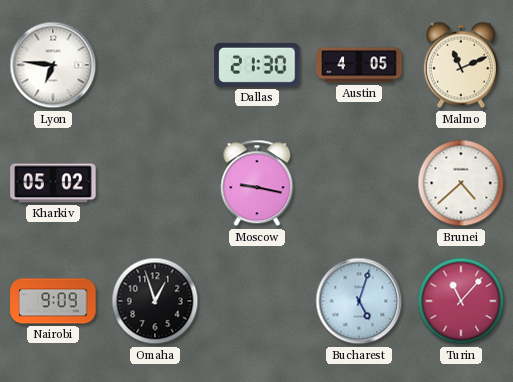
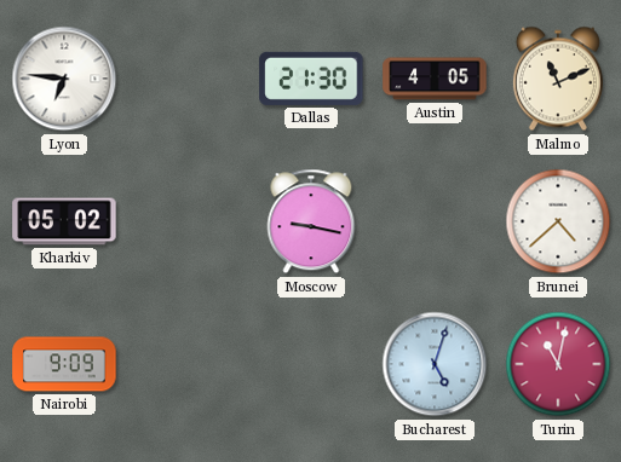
Omaha: 12:57 -> none
Turin: 11:07 -> 11:02
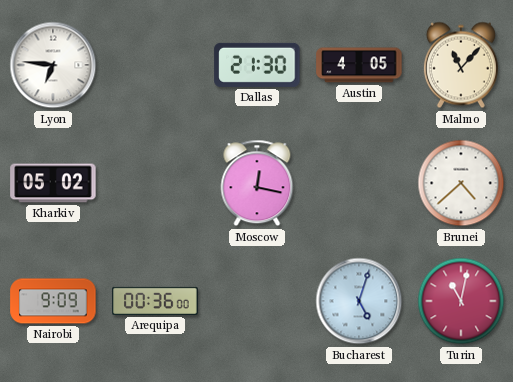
Malmo: 11:11 -> 11:07
Moscow: 9:17 -> 12:17
Arequipa: none -> 00:36
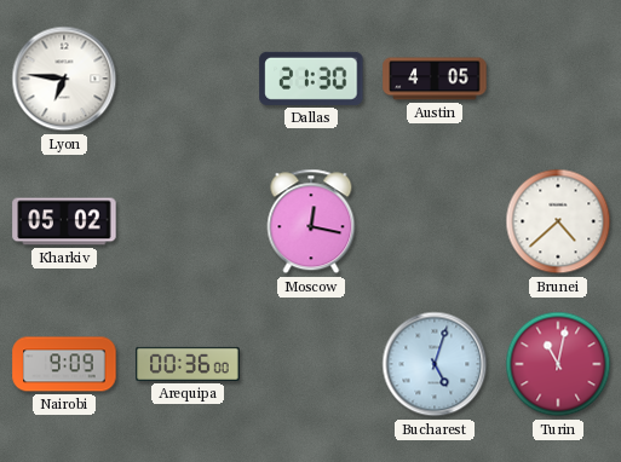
Malmo: 11:07 -> none
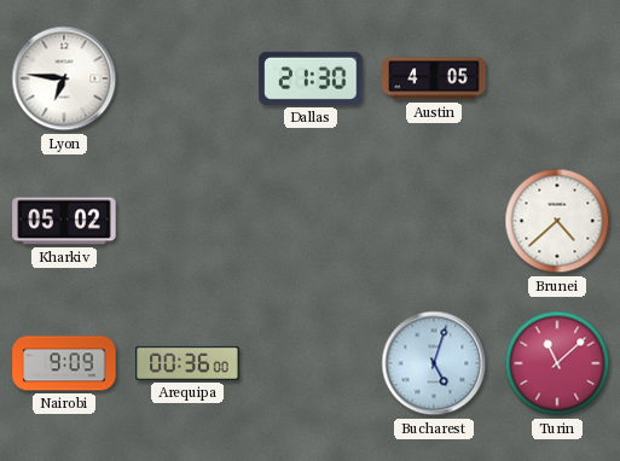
Moscow: 12:17 -> none
Turin: 11:02 -> 11:08
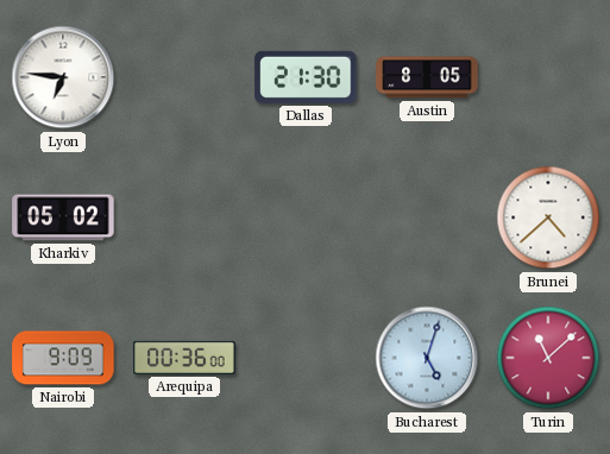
Austin: 4:05 -> 8:05
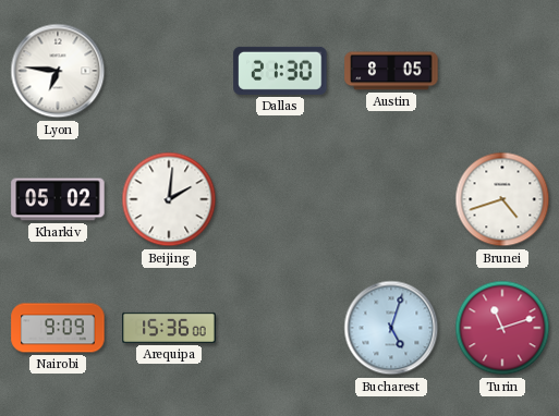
Beijing: none -> 2:01
Brunei: 4:38 -> 4:42
Arequipa: 00:36 -> 15:36
Turin: 11:08 -> 11:12
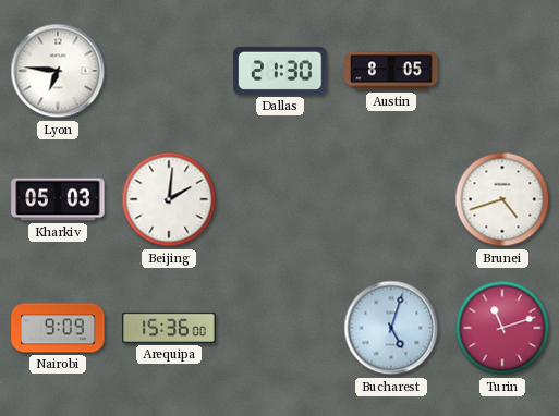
Kharkiv: 05:02 -> 05:03
